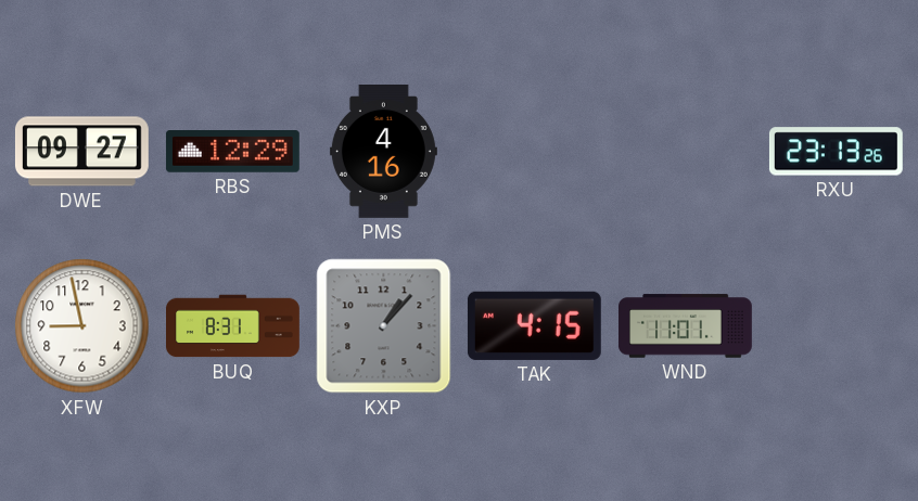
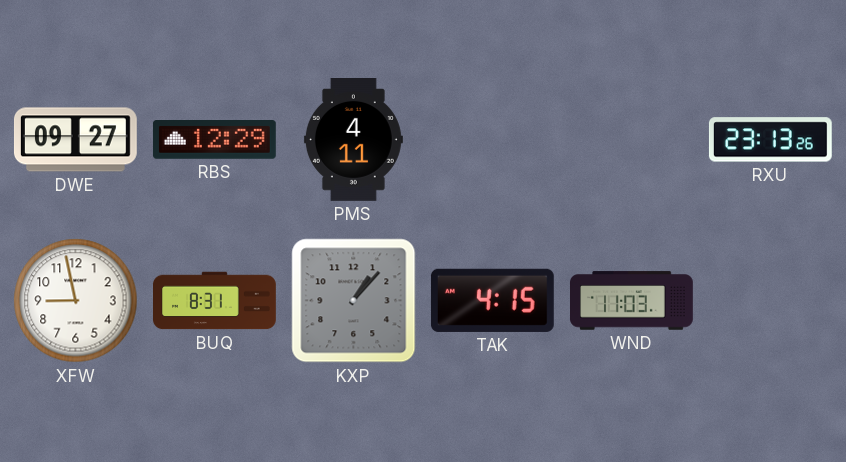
PMS: 4:16 -> 4:11
WND: 11:01 -> 11:03
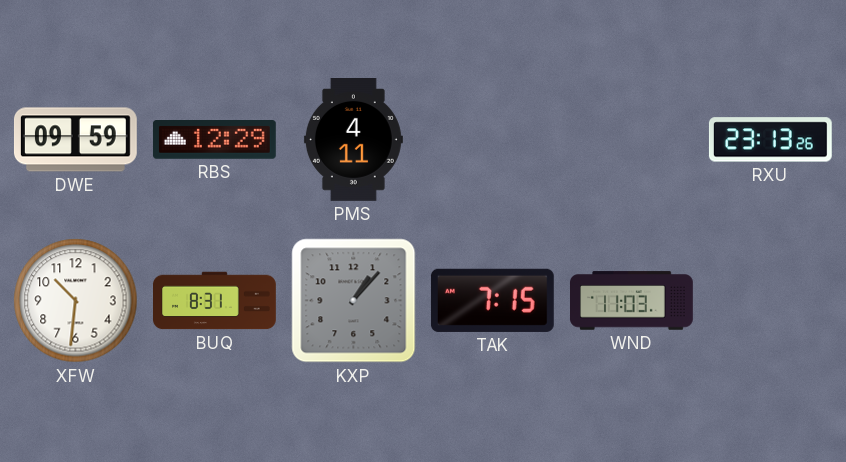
DWE: 09:27 -> 09:59
XFW: 8:58 -> 10:31
TAK: 4:15 -> 7:15
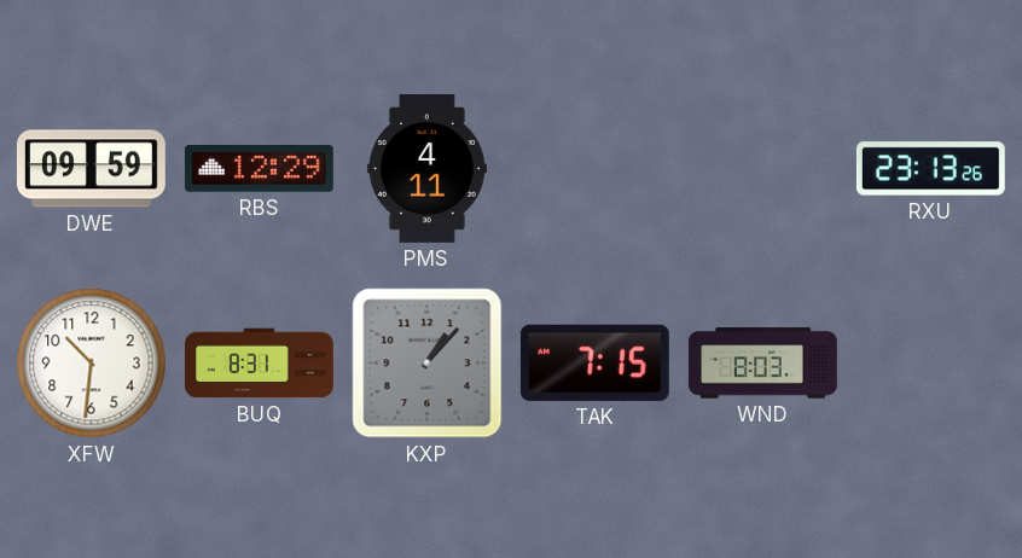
WND: 11:03 -> 8:03
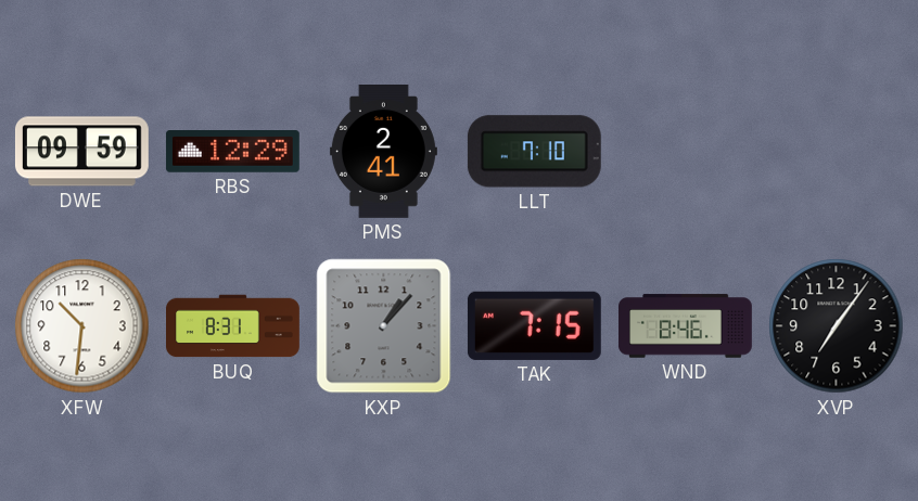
PMS: 4:11 -> 2:41
LLT: none -> 7:10
RXU: 23:13 -> none
WND: 8:03 -> 8:46
XVP: none -> 7:06
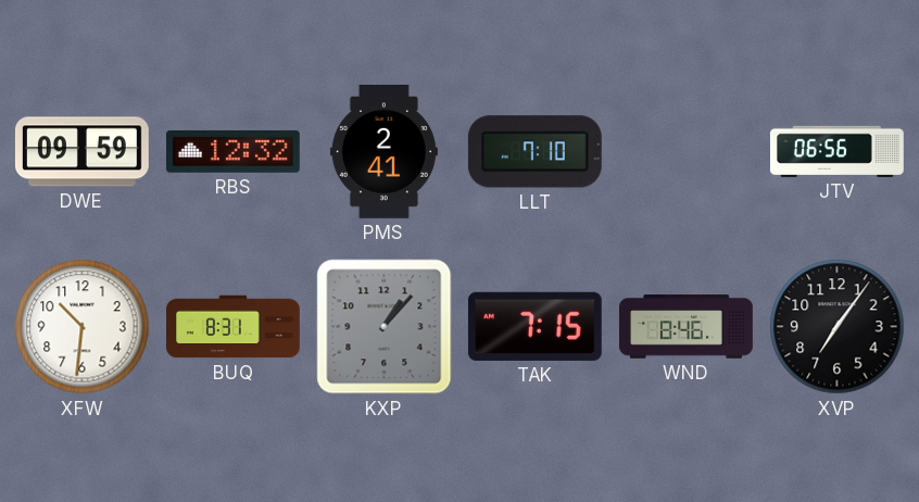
RBS: 12:29 -> 12:32
JTV: none -> 06:56
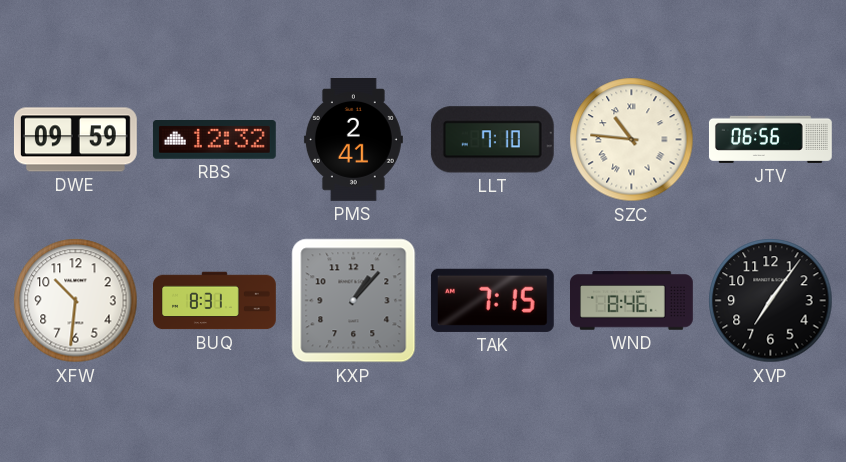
SZC: none -> 10:46
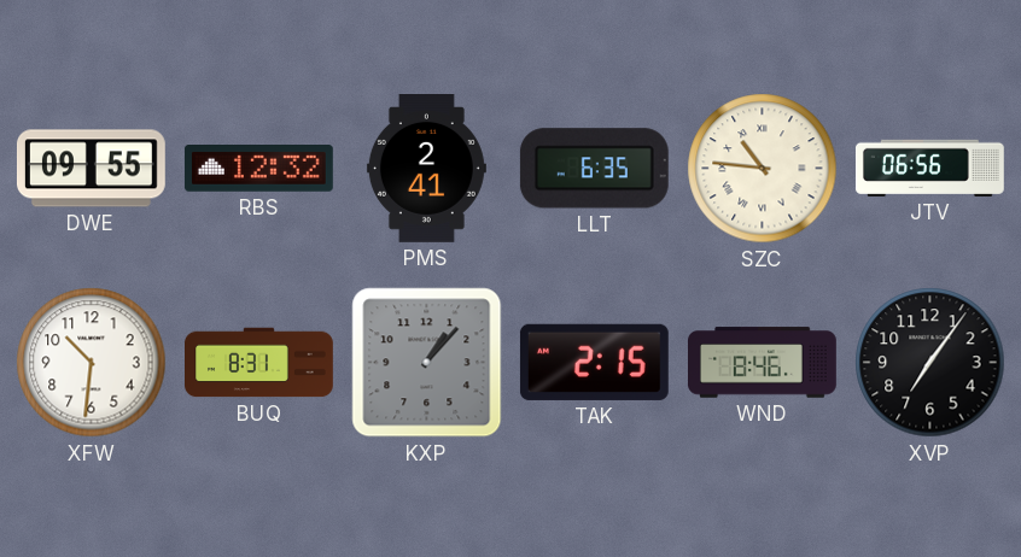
DWE: 09:59 -> 09:55
LLT: 7:10 -> 6:35
TAK: 7:15 -> 2:15
